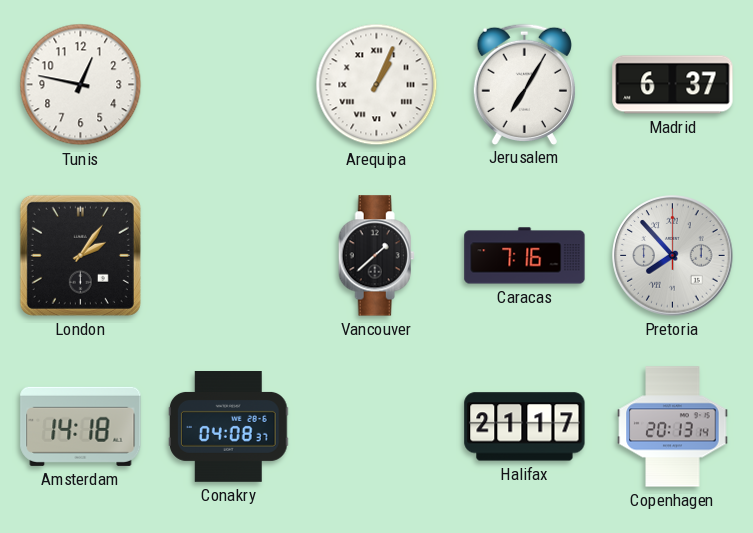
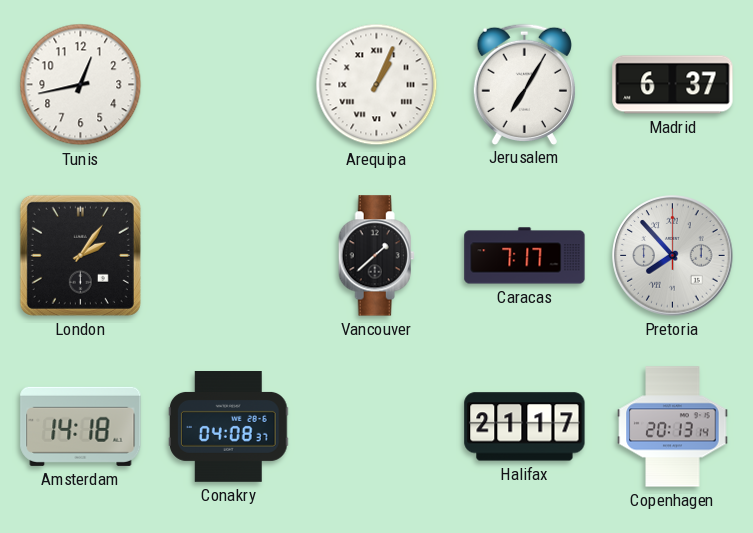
Tunis: 12:47 -> 12:43
Caracas: 7:16 -> 7:17
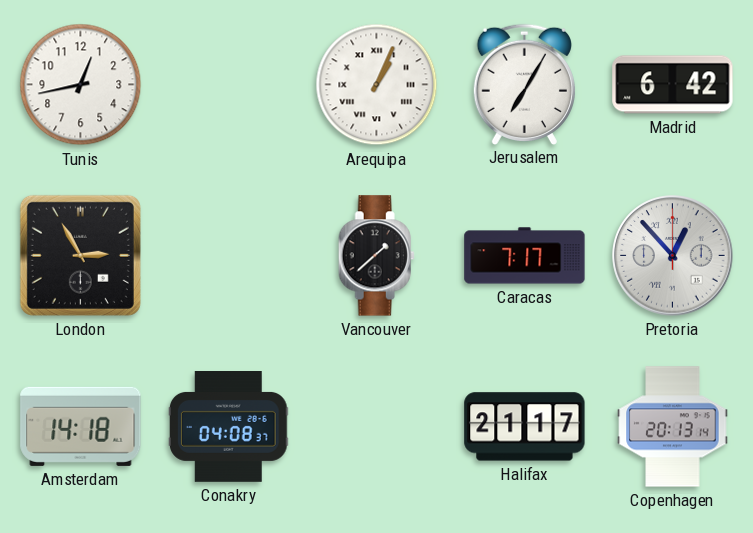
Madrid: 6:37 -> 6:42
London: 2:06 -> 2:55
Pretoria: 7:53 -> 12:53
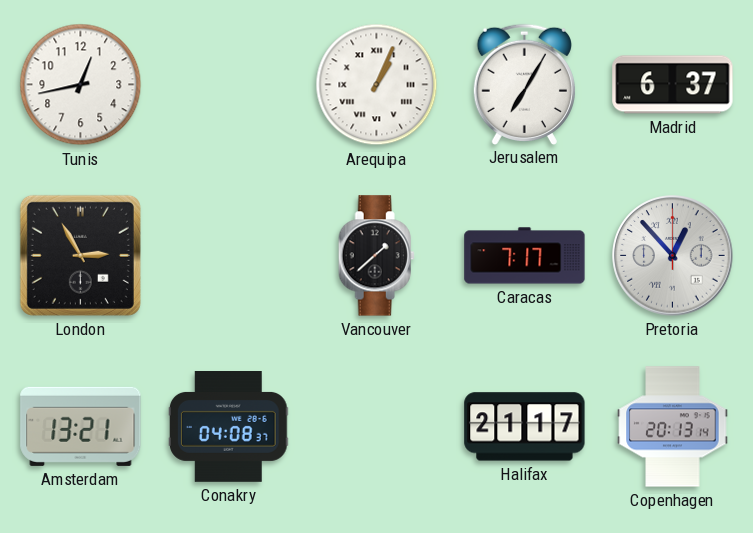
Madrid: 6:42 -> 6:37
Amsterdam: 14:18 -> 13:21
